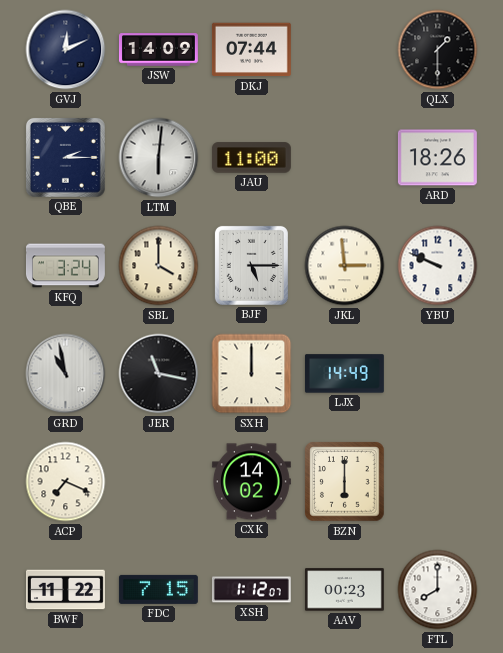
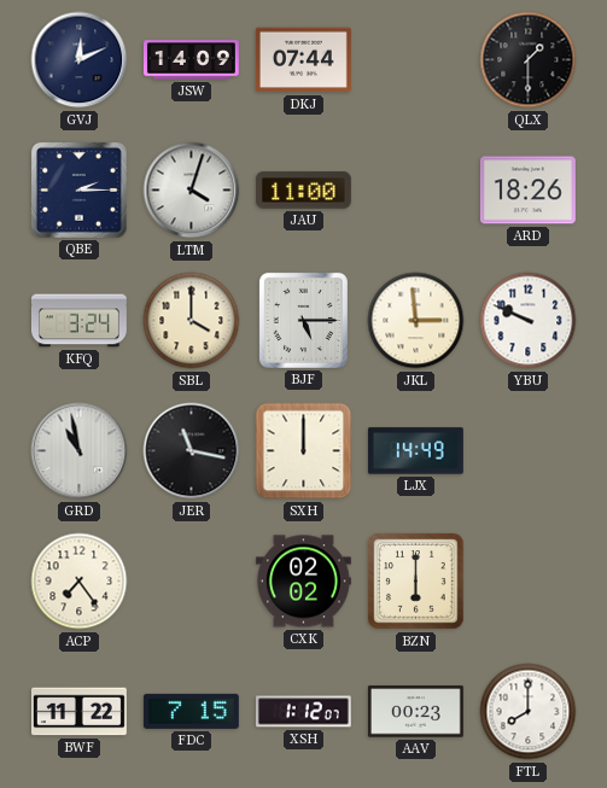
LTM: 6:01 -> 4:03
ACP: 7:19 -> 7:24
CXK: 14:02 -> 02:02
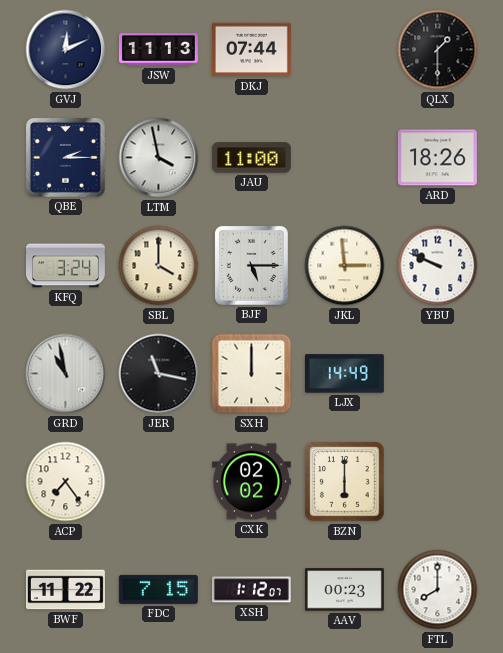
JSW: 14:09 -> 11:13
LTM: 4:03 -> 3:58
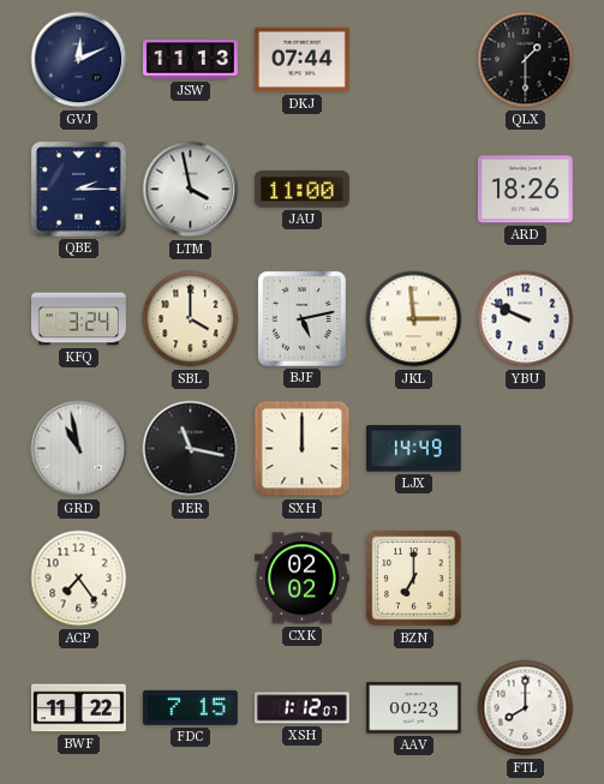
BJF: 5:15 -> 5:13
BZN: 6:00 -> 7:00
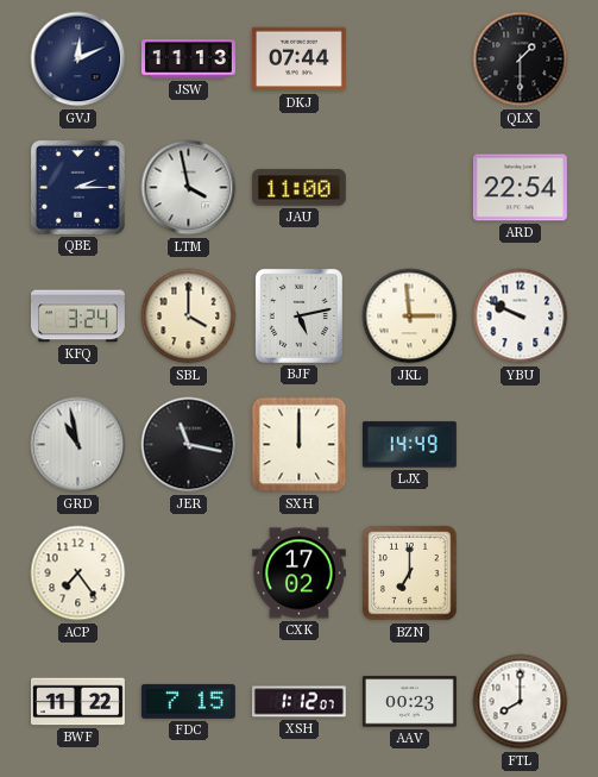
ARD: 18:26 -> 22:54
CXK: 02:02 -> 17:02
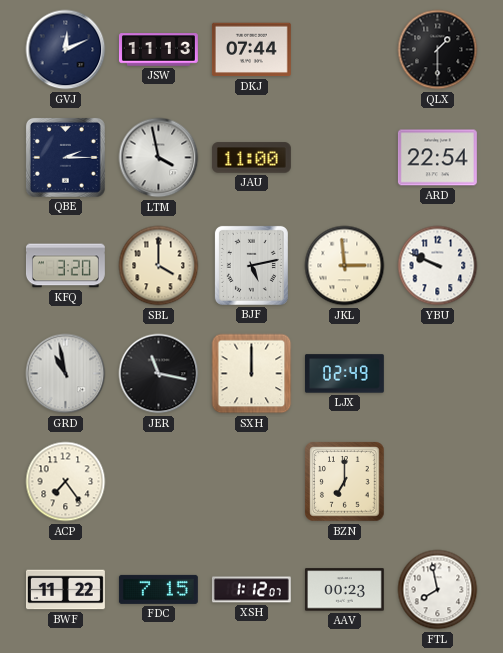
KFQ: 3:24 -> 3:20
LJX: 14:49 -> 02:49
CXK: 17:02 -> none
FTL: 8:00 -> 7:58
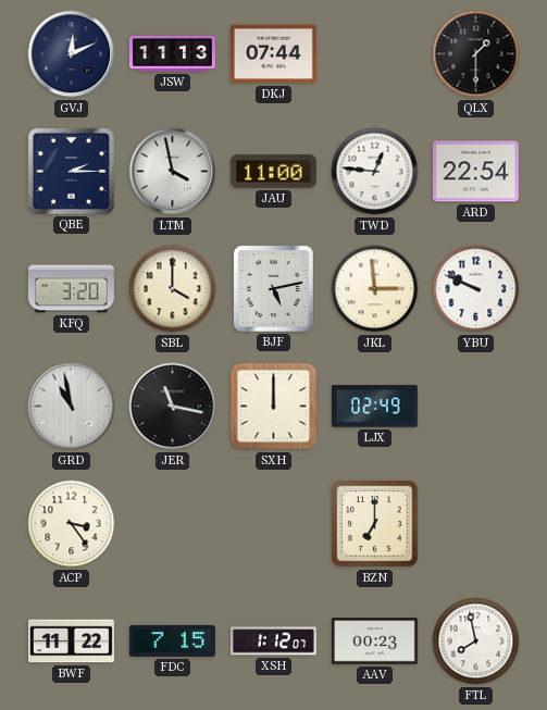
TWD: none -> 12:46
ACP: 7:24 -> 3:24
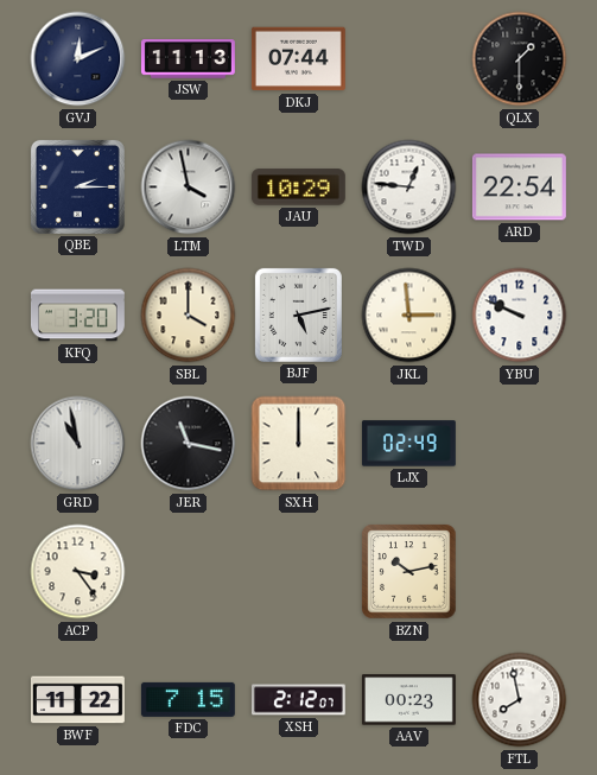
JAU: 11:00 -> 10:29
BZN: 7:00 -> 10:13
XSH: 1:12 -> 2:12
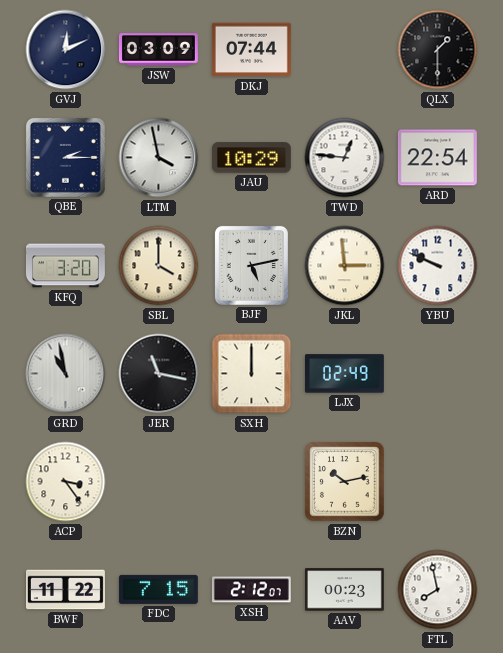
JSW: 11:13 -> 03:09
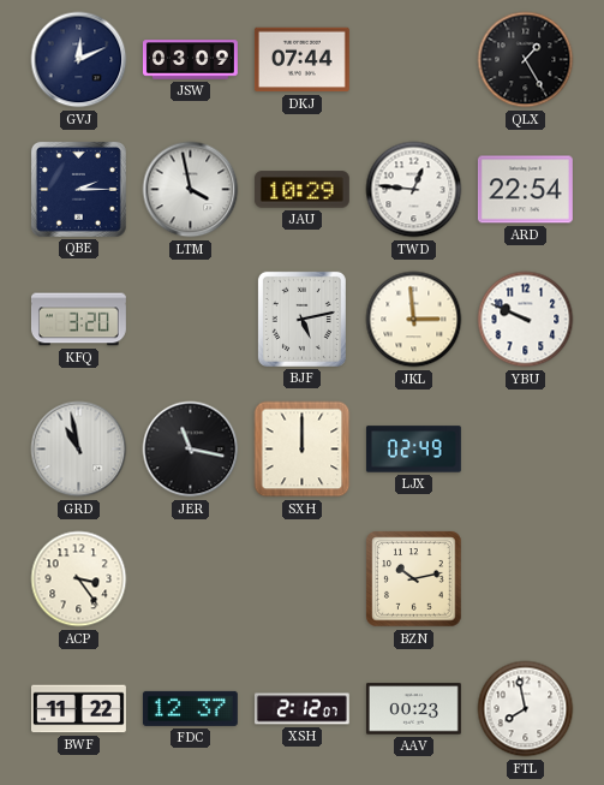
QLX: 1:30 -> 1:25
SBL: 4:00 -> none
FDC: 7:15 -> 12:37
